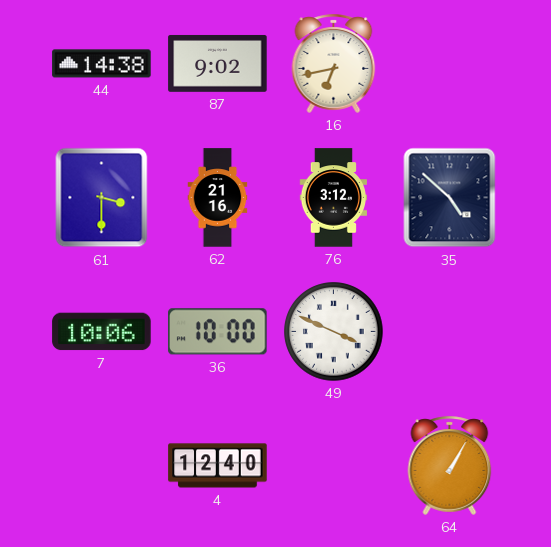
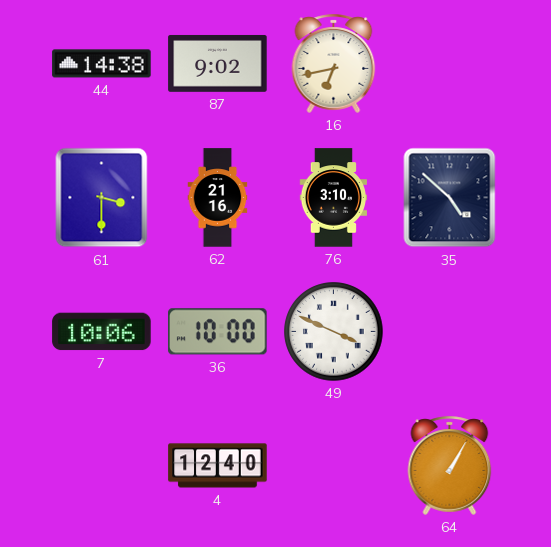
76: 3:12 -> 3:10
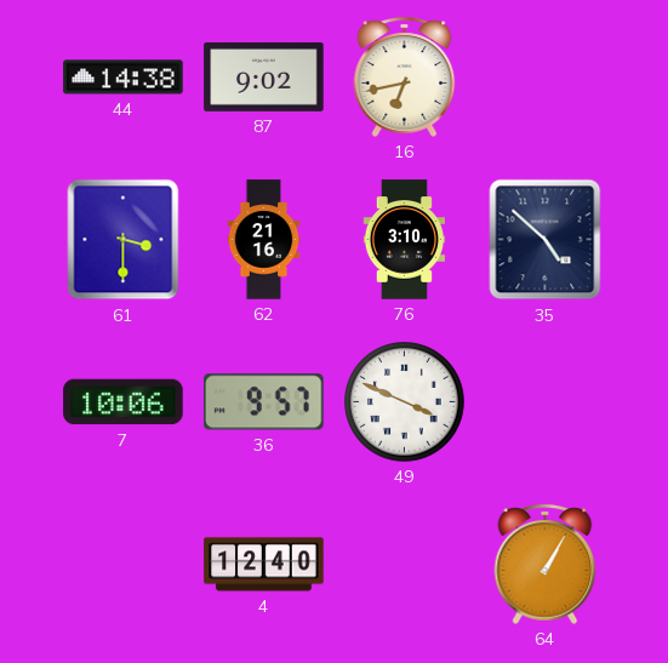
36: 10:00 -> 9:57
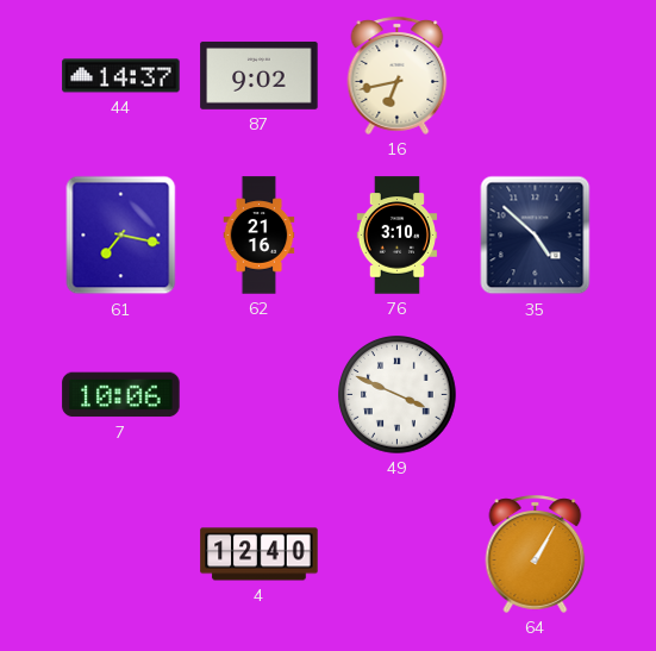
44: 14:38 -> 14:37
61: 3:30 -> 7:17
36: 9:57 -> none
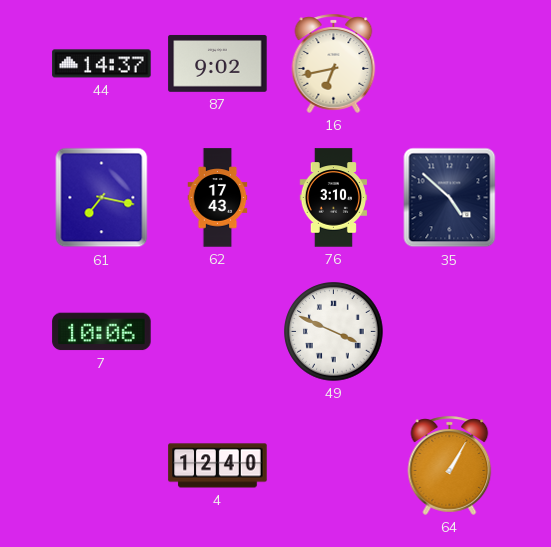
62: 21:16 -> 17:43
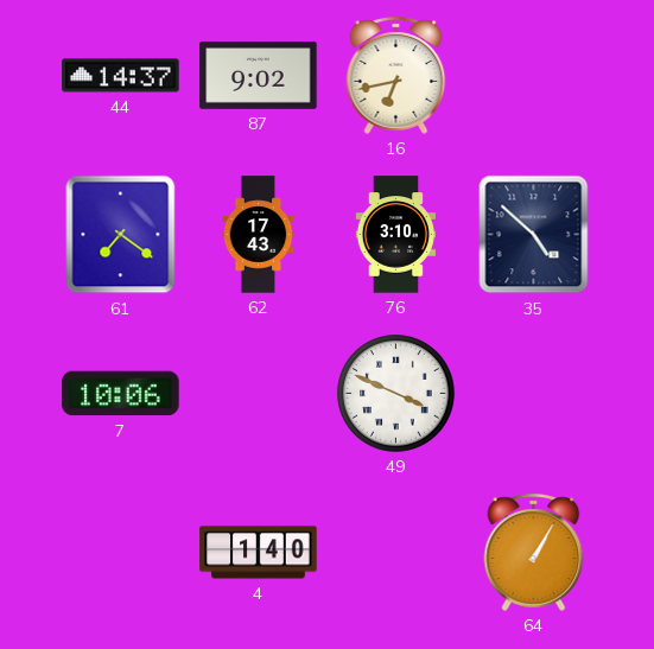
61: 7:17 -> 7:21
4: 12:40 -> 1:40
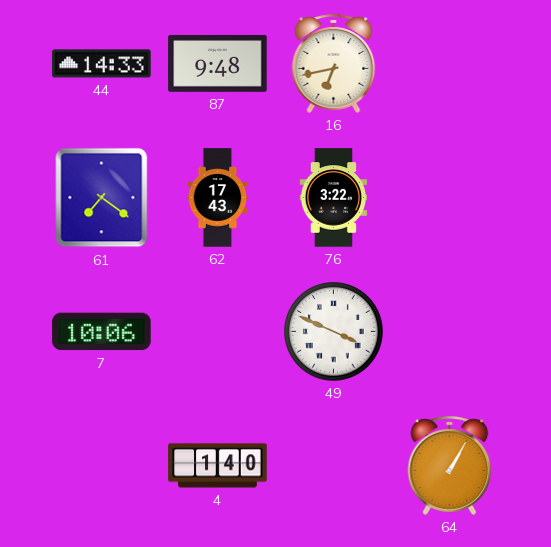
44: 14:37 -> 14:33
87: 9:02 -> 9:48
76: 3:10 -> 3:22
35: 4:52 -> none
